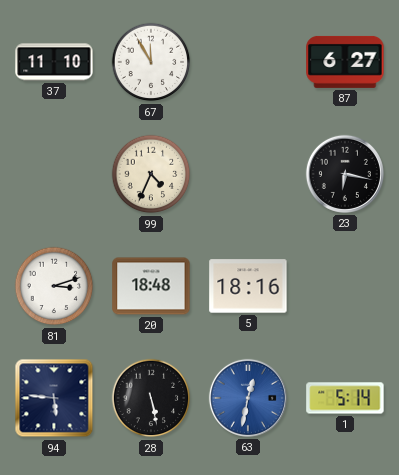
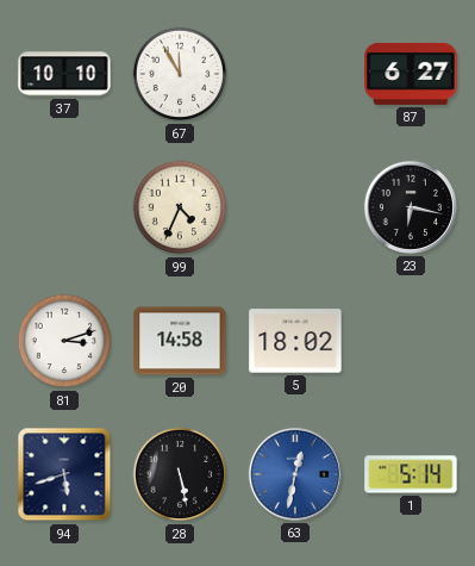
37: 11:10 -> 10:10
20: 18:48 -> 14:58
5: 18:16 -> 18:02
94: 5:46 -> 5:42
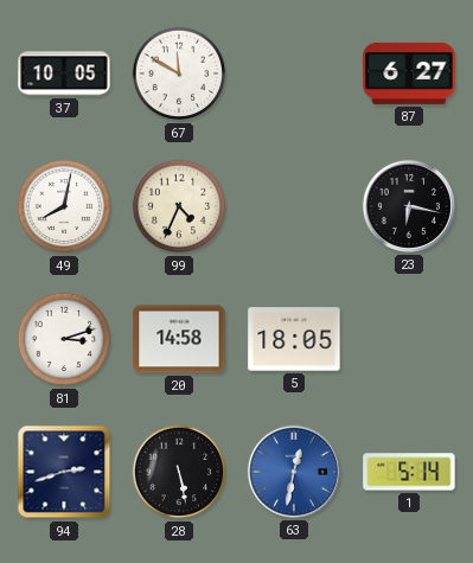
37: 10:10 -> 10:05
67: 11:55 -> 11:50
49: none -> 8:02
5: 18:02 -> 18:05
94: 5:42 -> 2:42
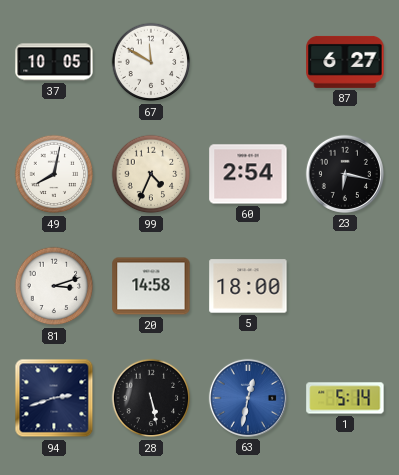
60: none -> 2:54
5: 18:05 -> 18:00
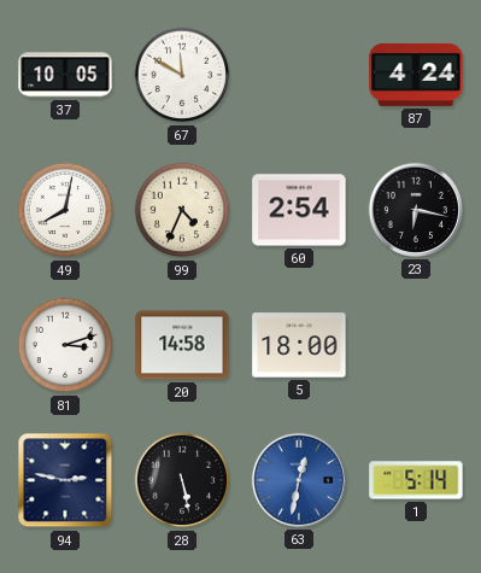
87: 6:27 -> 4:24
94: 2:42 -> 2:47
